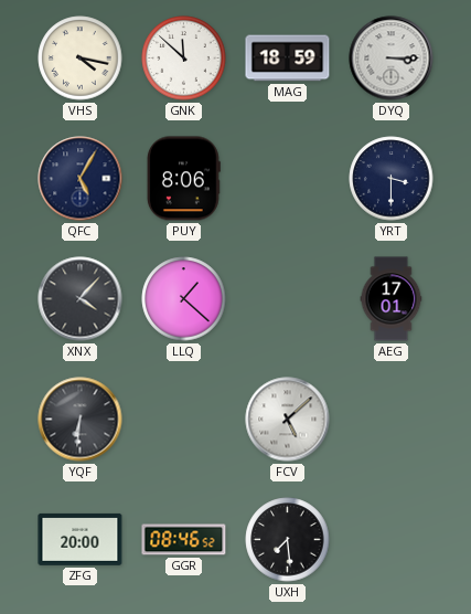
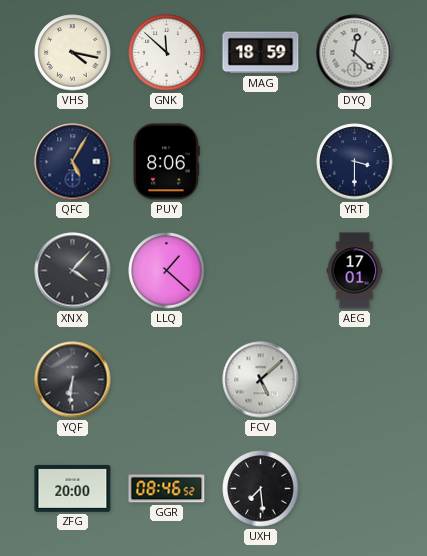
DYQ: 3:15 -> 12:22
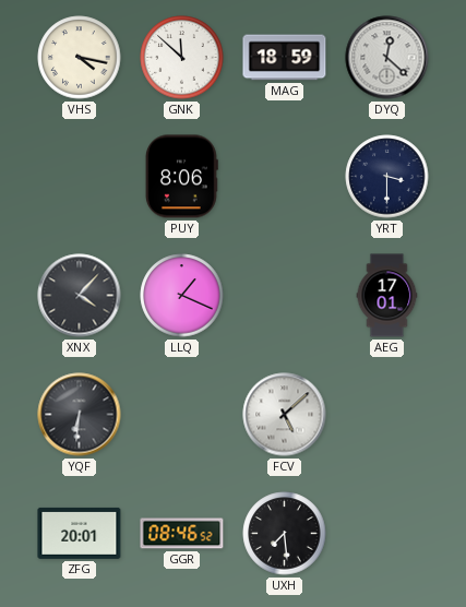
QFC: 5:05 -> none
LLQ: 1:22 -> 1:19
ZFG: 20:00 -> 20:01
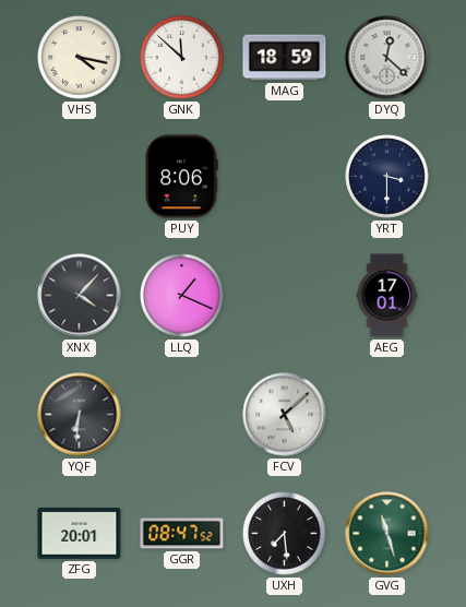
GGR: 08:46 -> 08:47
GVG: none -> 11:27
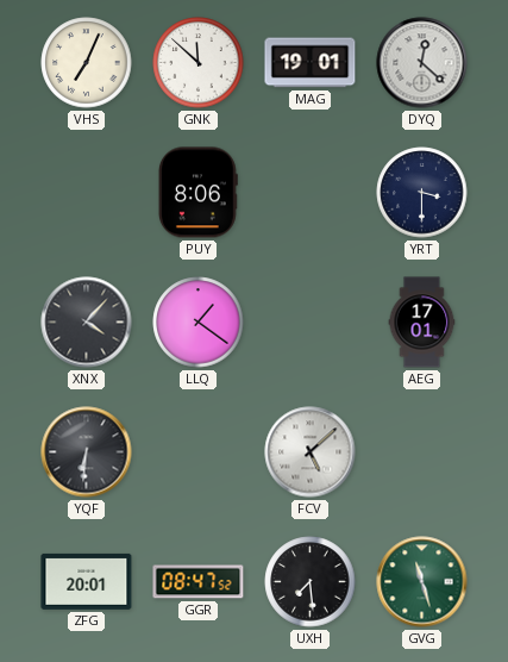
VHS: 4:17 -> 7:04
MAG: 18:59 -> 19:01
LLQ: 1:19 -> 1:21
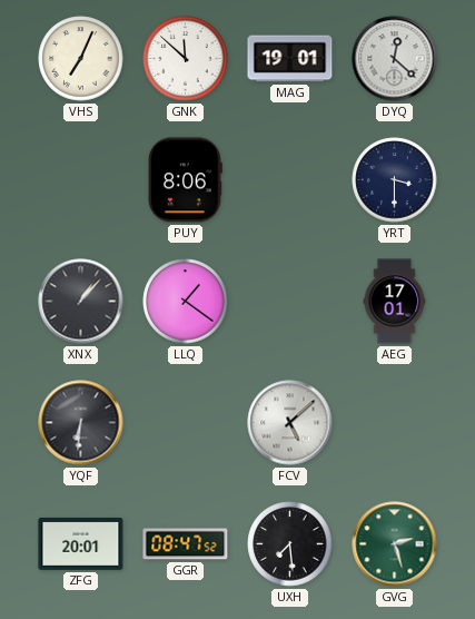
XNX: 4:07 -> 1:07
GVG: 11:27 -> 2:27
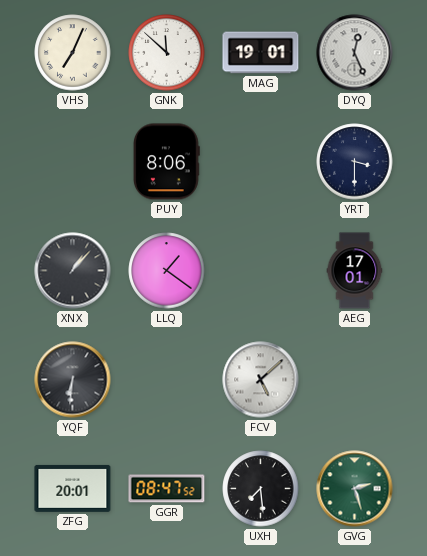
DYQ: 12:22 -> 12:26
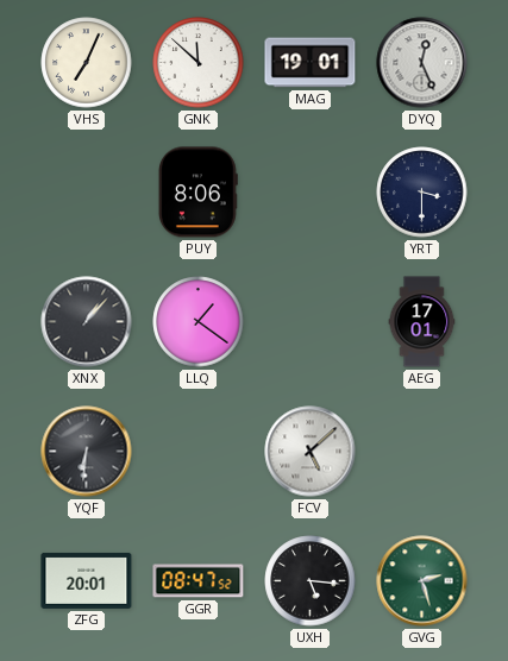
UXH: 7:29 -> 5:16
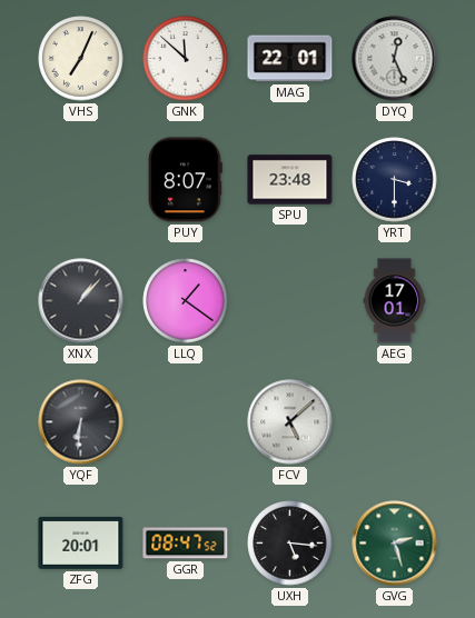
MAG: 19:01 -> 22:01
PUY: 8:06 -> 8:07
SPU: none -> 23:48
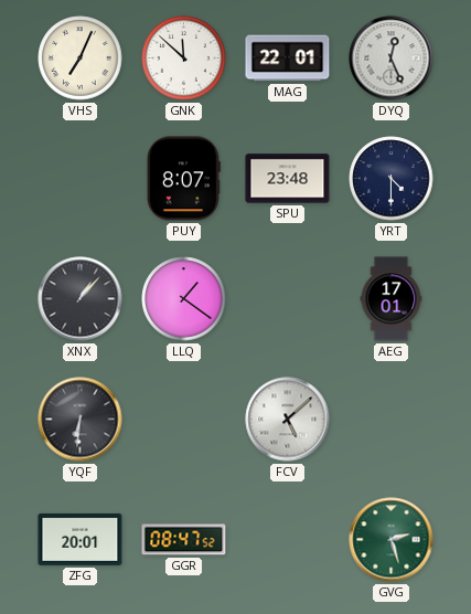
YRT: 3:30 -> 4:30
UXH: 5:16 -> none
